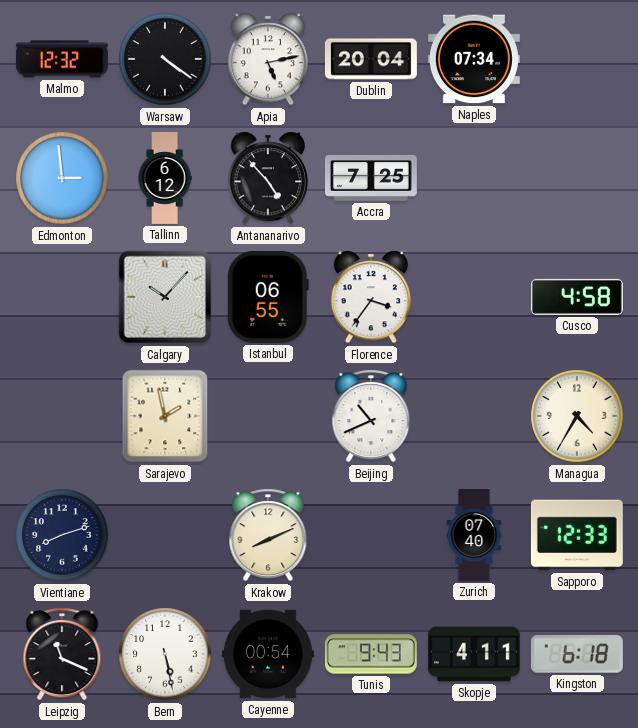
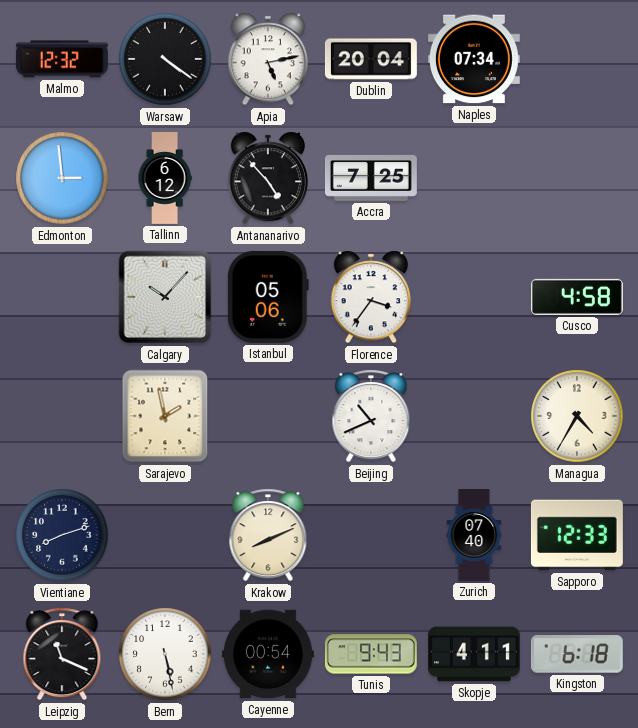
Istanbul: 06:55 -> 05:06
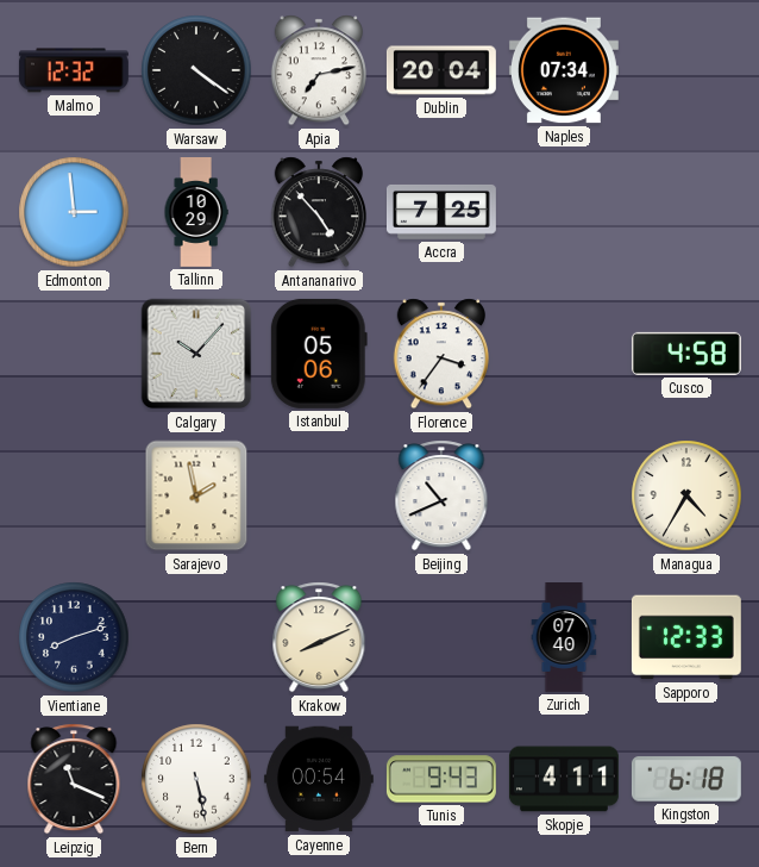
Apia: 5:13 -> 7:13
Tallinn: 6:12 -> 10:29
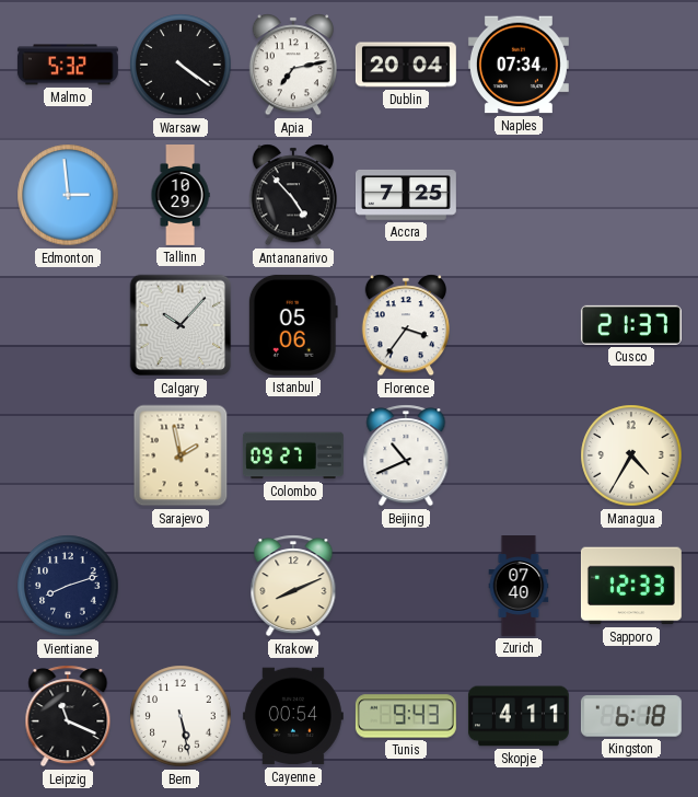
Malmo: 12:32 -> 5:32
Cusco: 4:58 -> 21:37
Colombo: none -> 09:27
